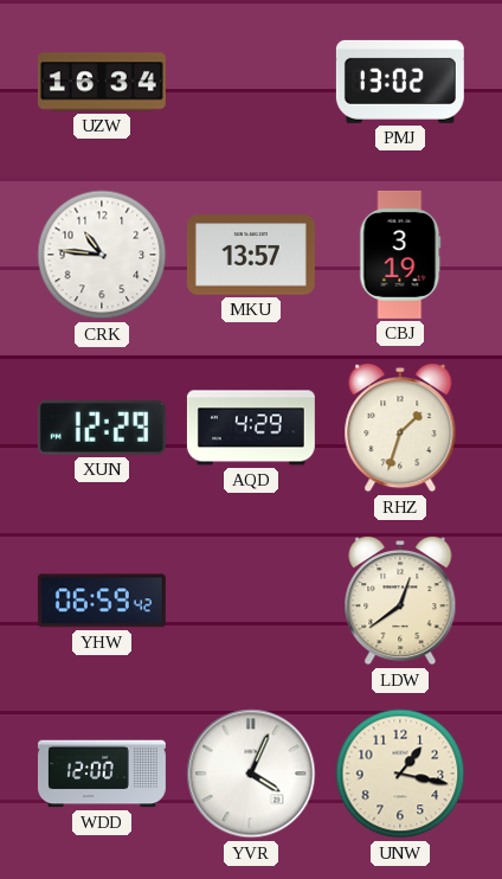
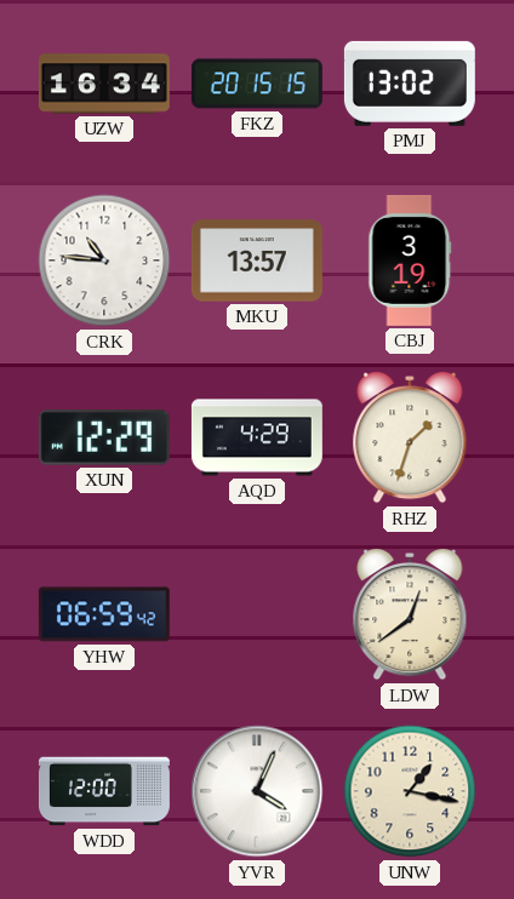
FKZ: none -> 20:15
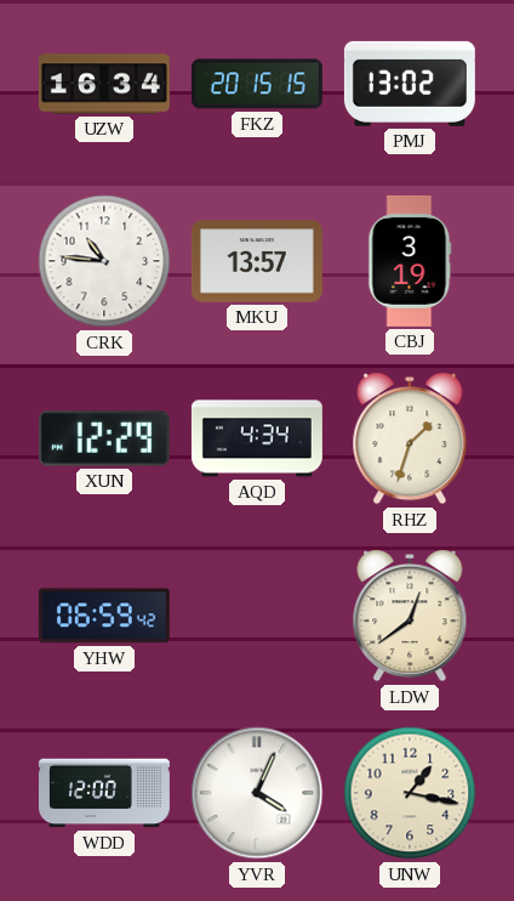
AQD: 4:29 -> 4:34
